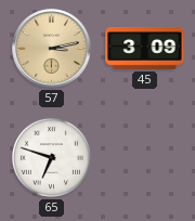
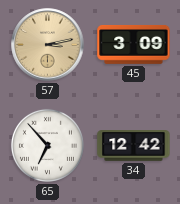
65: 6:48 -> 6:53
34: none -> 12:42
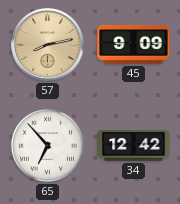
57: 3:13 -> 8:13
45: 3:09 -> 9:09
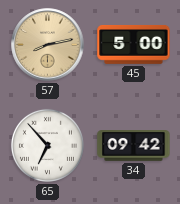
45: 9:09 -> 5:00
34: 12:42 -> 09:42
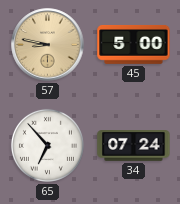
57: 8:13 -> 8:47
34: 09:42 -> 07:24
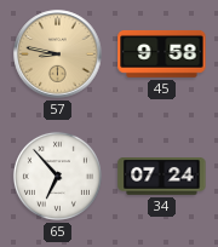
45: 5:00 -> 9:58
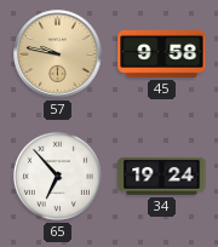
57: 8:47 -> 9:47
34: 07:24 -> 19:24
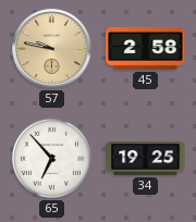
45: 9:58 -> 2:58
34: 19:24 -> 19:25
